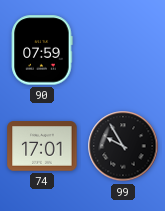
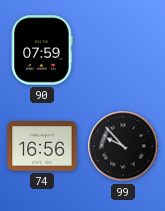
74: 17:01 -> 16:56
99: 9:55 -> 9:53
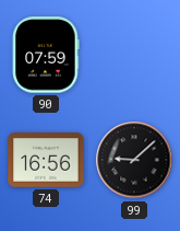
99: 9:53 -> 9:08
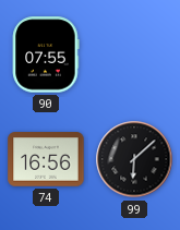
90: 07:59 -> 07:55
99: 9:08 -> 6:08
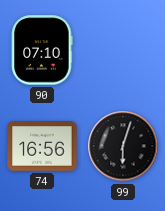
90: 07:55 -> 07:10
99: 6:08 -> 6:03
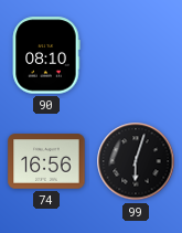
90: 07:10 -> 08:10
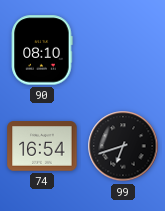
74: 16:56 -> 16:54
99: 6:03 -> 6:42
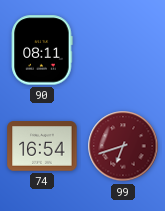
90: 08:10 -> 08:11
99 dial: black -> burgundy
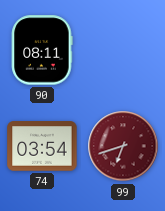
74: 16:54 -> 03:54
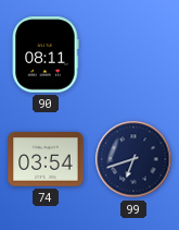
99 dial: burgundy -> navy
